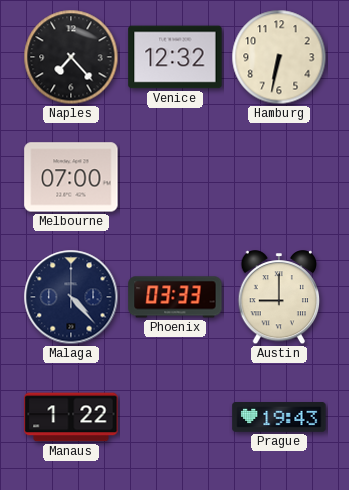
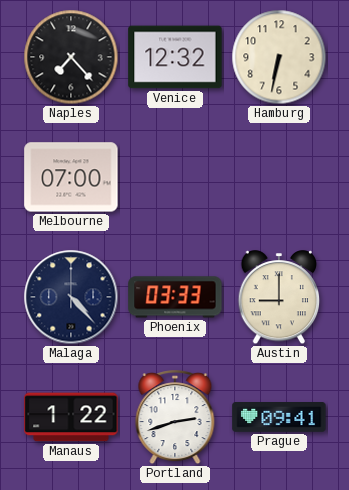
Portland: none -> 2:42
Prague: 19:43 -> 09:41
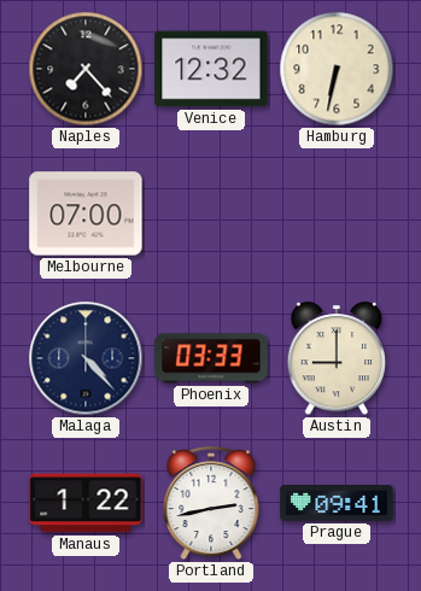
Portland: 2:42 -> 2:43
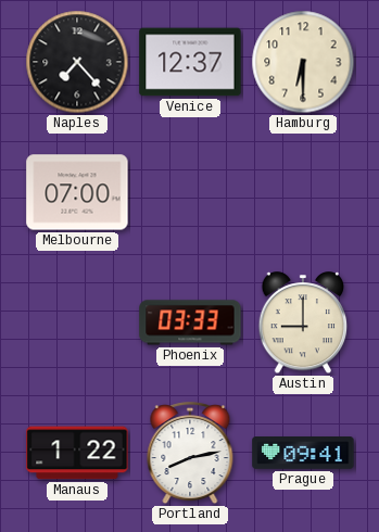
Venice: 12:32 -> 12:37
Hamburg: 6:32 -> 6:30
Malaga: 4:23 -> none
Portland: 2:43 -> 8:13
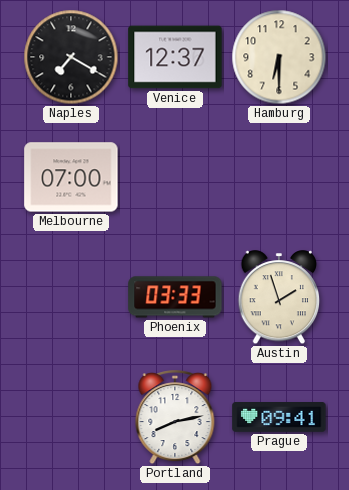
Naples: 7:23 -> 7:20
Austin: 9:00 -> 1:57
Manaus: 1:22 -> none
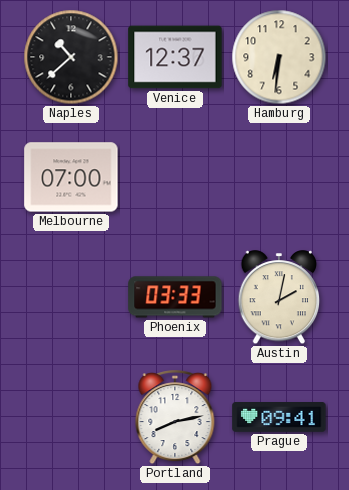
Naples: 7:20 -> 10:38
Hamburg: 6:30 -> 6:31
Austin: 1:57 -> 2:02
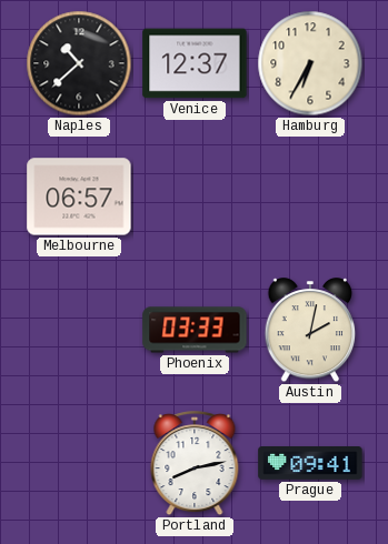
Hamburg: 6:31 -> 6:35
Melbourne: 07:00 -> 06:57
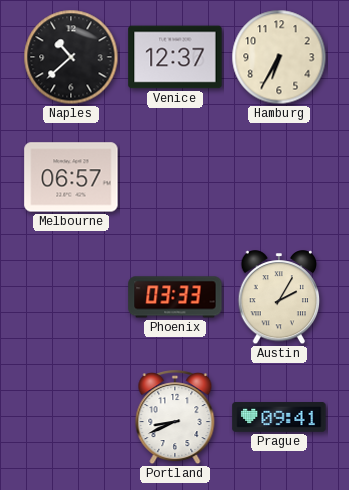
Austin: 2:02 -> 2:05
Portland: 8:13 -> 8:41
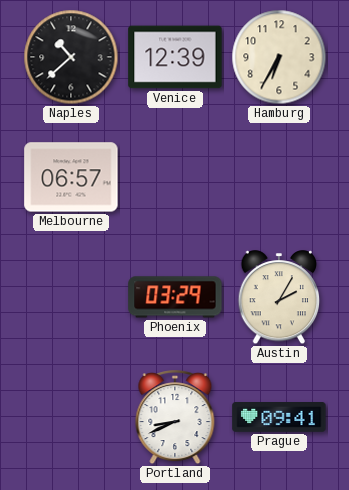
Venice: 12:37 -> 12:39
Phoenix: 03:33 -> 03:29
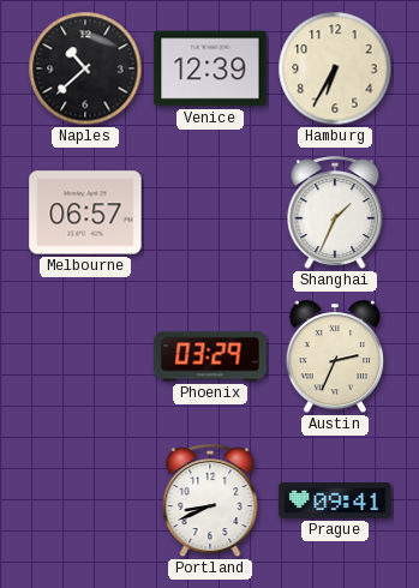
Shanghai: none -> 1:34
Austin: 2:05 -> 2:34
